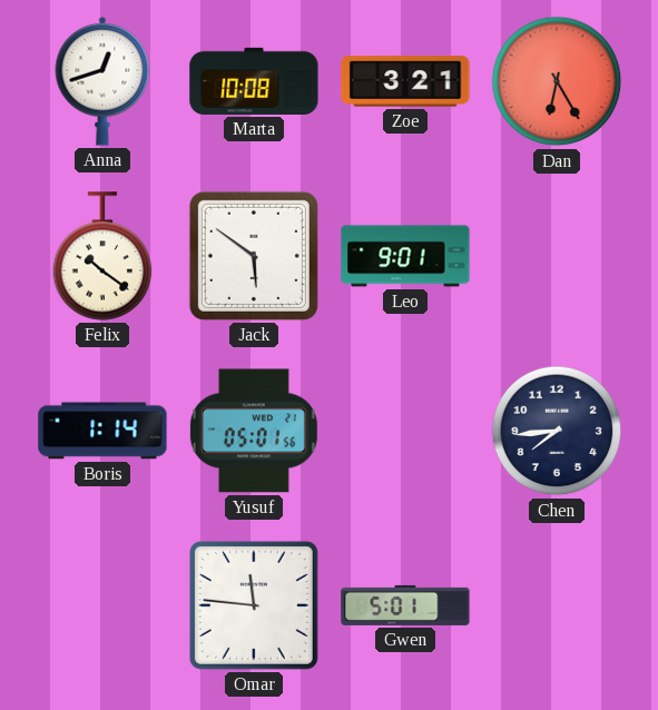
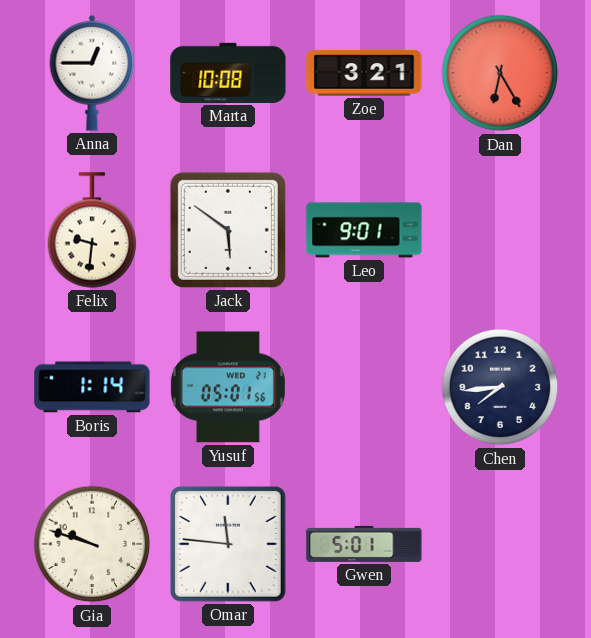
Anna: 12:42 -> 12:45
Felix: 10:21 -> 9:31
Gia: none -> 9:48
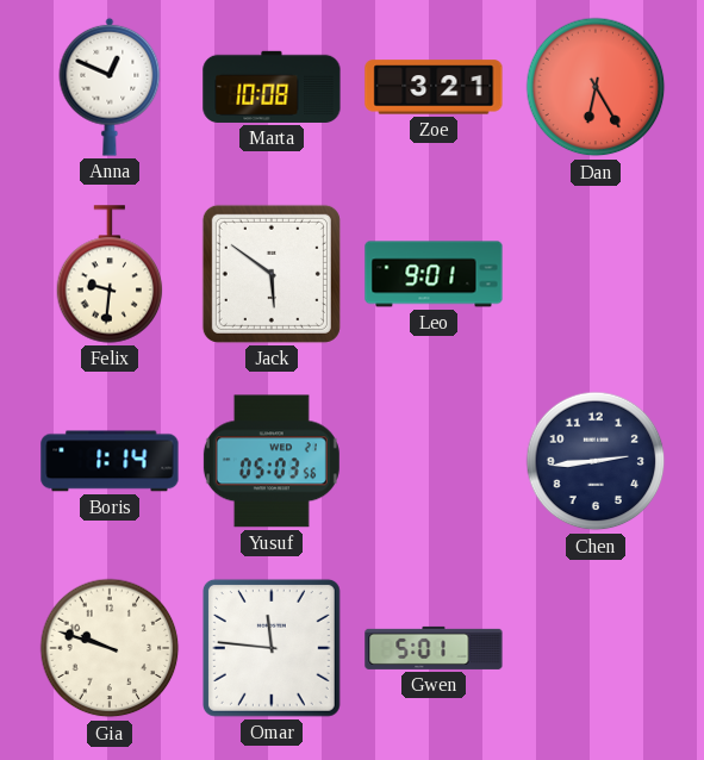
Anna: 12:45 -> 12:49
Yusuf: 05:01 -> 05:03
Chen: 7:44 -> 2:44
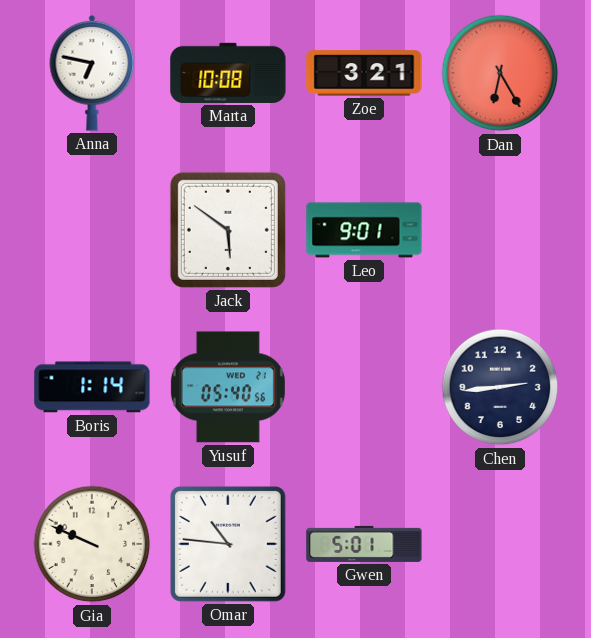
Anna: 12:49 -> 6:47
Felix: 9:31 -> none
Yusuf: 05:03 -> 05:40
Gia: 9:48 -> 9:49
Omar: 11:46 -> 10:46
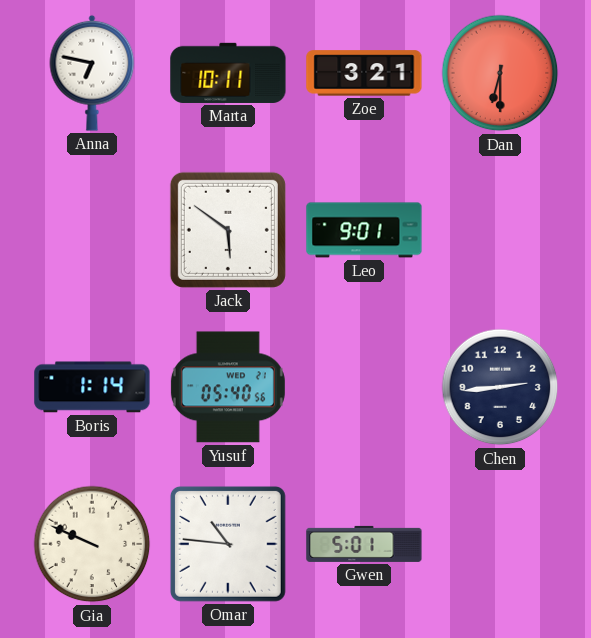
Marta: 10:08 -> 10:11
Dan: 6:25 -> 6:30
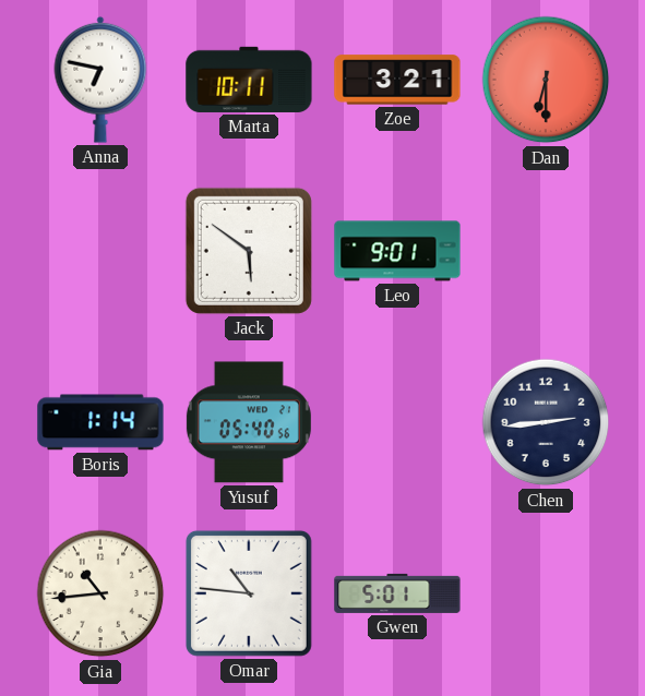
Gia: 9:49 -> 10:44
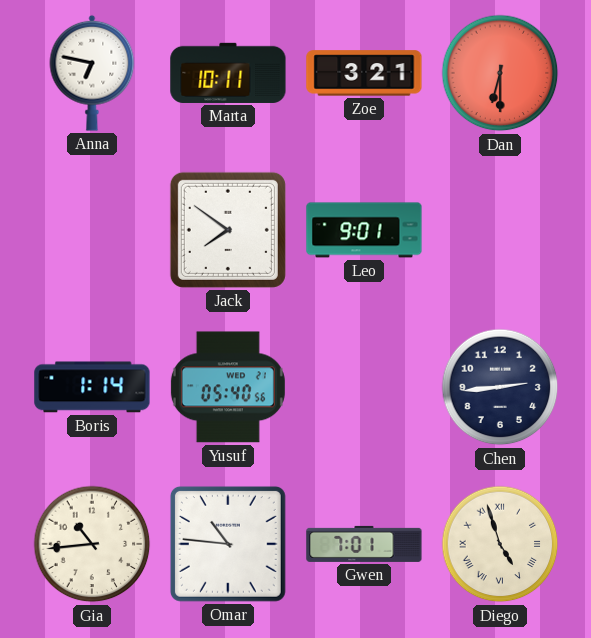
Jack: 5:51 -> 7:51
Gwen: 5:01 -> 7:01
Diego: none -> 4:57
